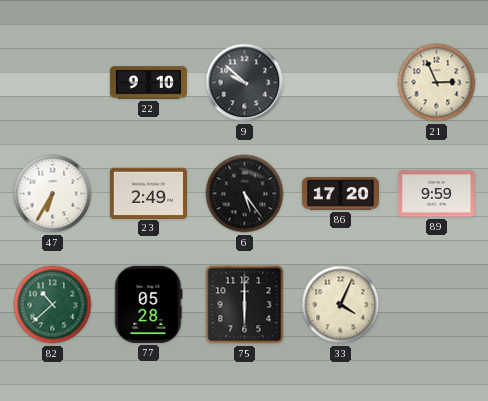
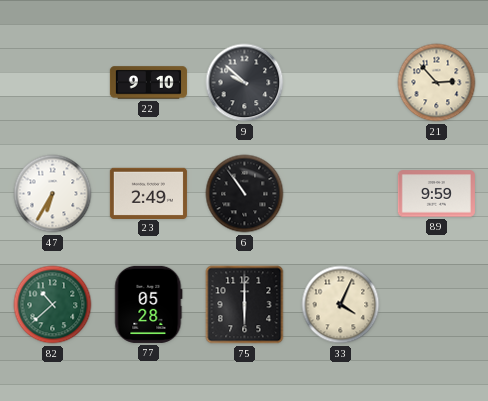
21: 2:56 -> 2:53
6: 5:24 -> 10:54
86: 17:20 -> none
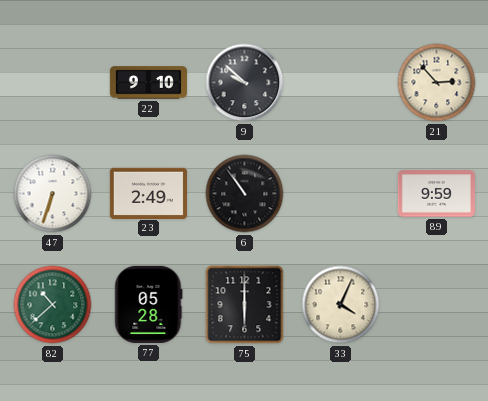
47: 6:35 -> 6:33
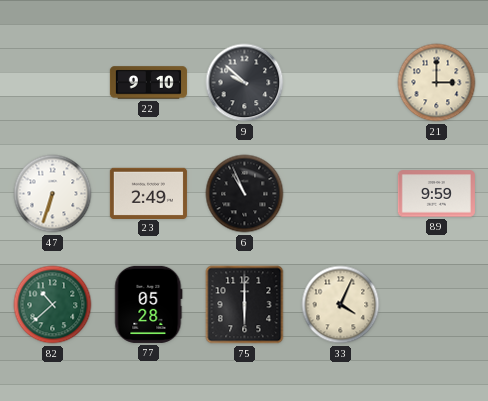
21: 2:53 -> 3:00
6: 10:54 -> 10:56
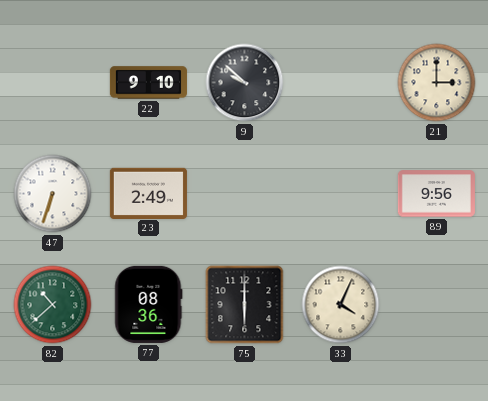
6: 10:56 -> none
89: 9:59 -> 9:56
77: 05:28 -> 08:36
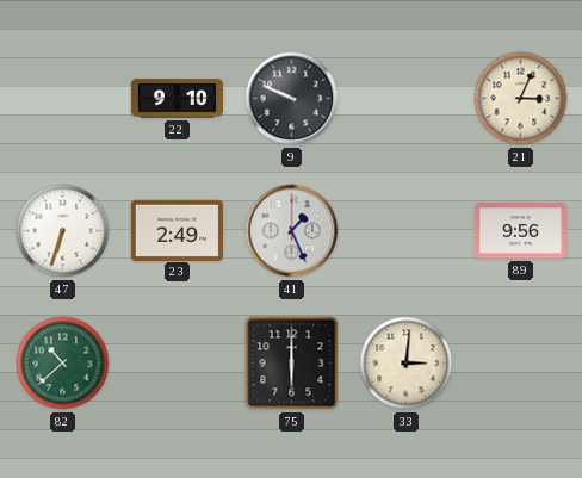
9: 9:52 -> 9:49
21: 3:00 -> 3:04
41: none -> 1:26
77: 08:36 -> none
33: 4:04 -> 3:01
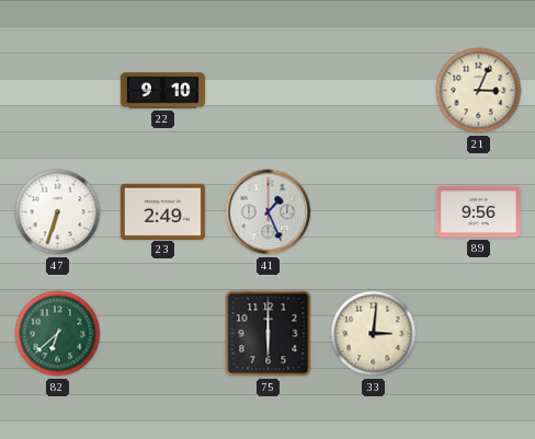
9: 9:49 -> none
82: 10:38 -> 6:38
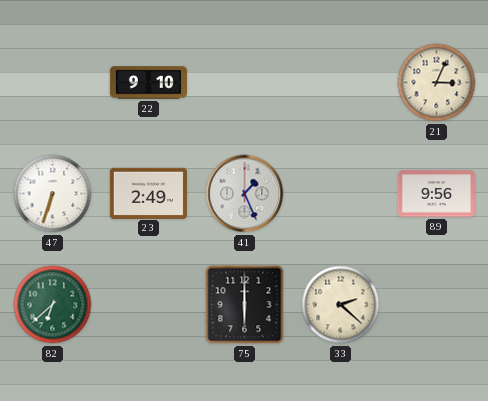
33: 3:01 -> 2:22
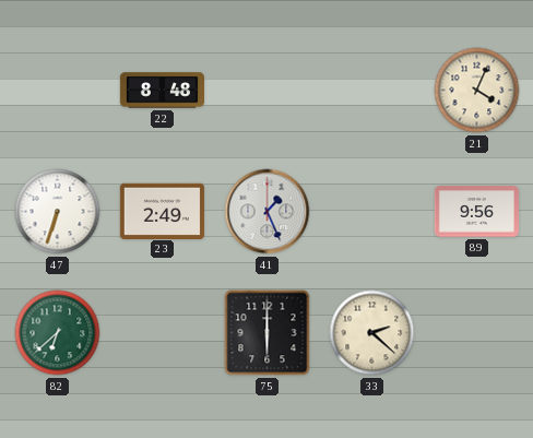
22: 9:10 -> 8:48
21: 3:04 -> 4:04
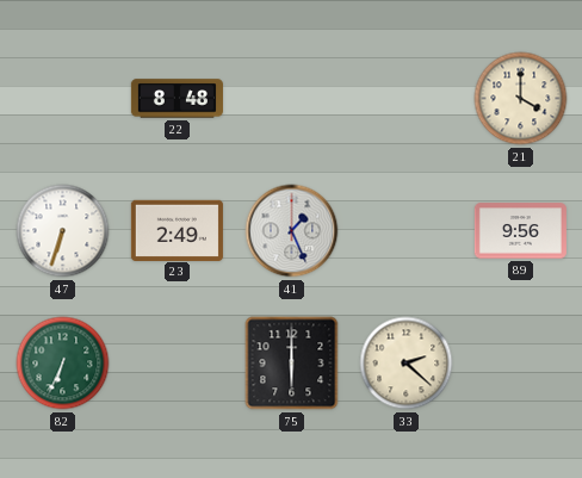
21: 4:04 -> 4:00
82: 6:38 -> 6:34
